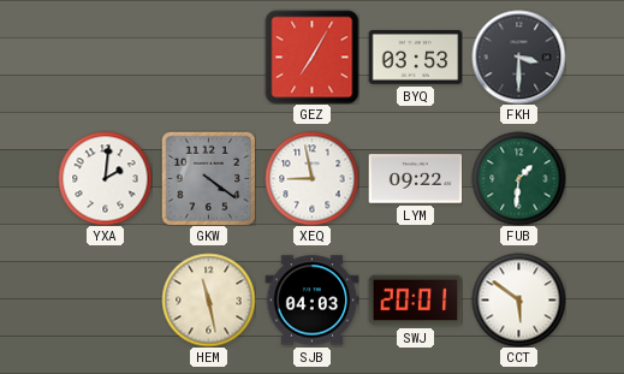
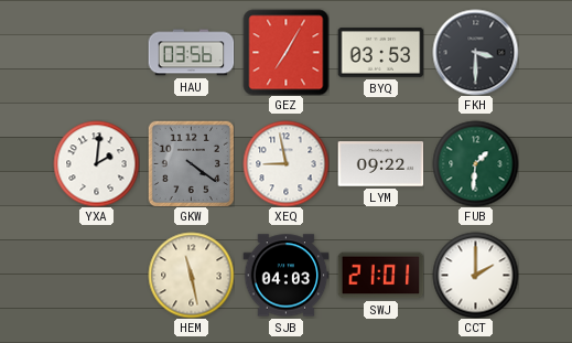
HAU: none -> 03:56
SWJ: 20:01 -> 21:01
CCT: 5:51 -> 2:00
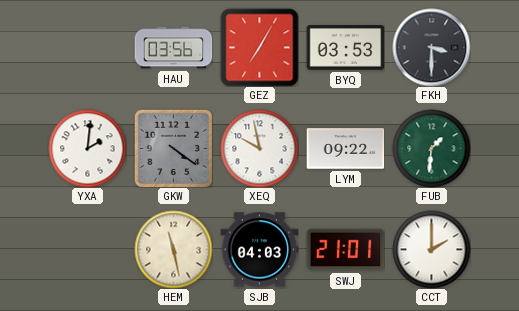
XEQ: 8:58 -> 9:58
